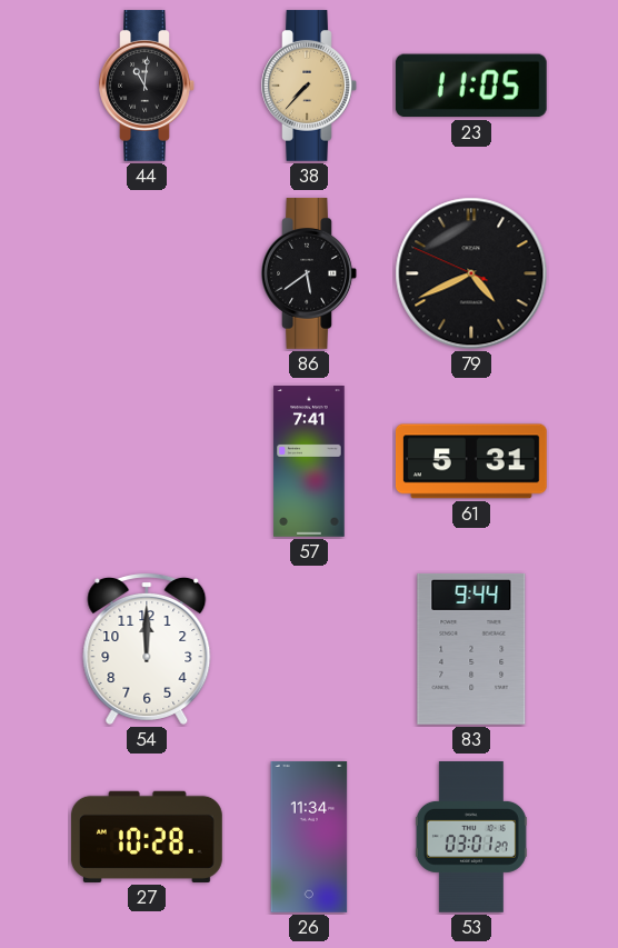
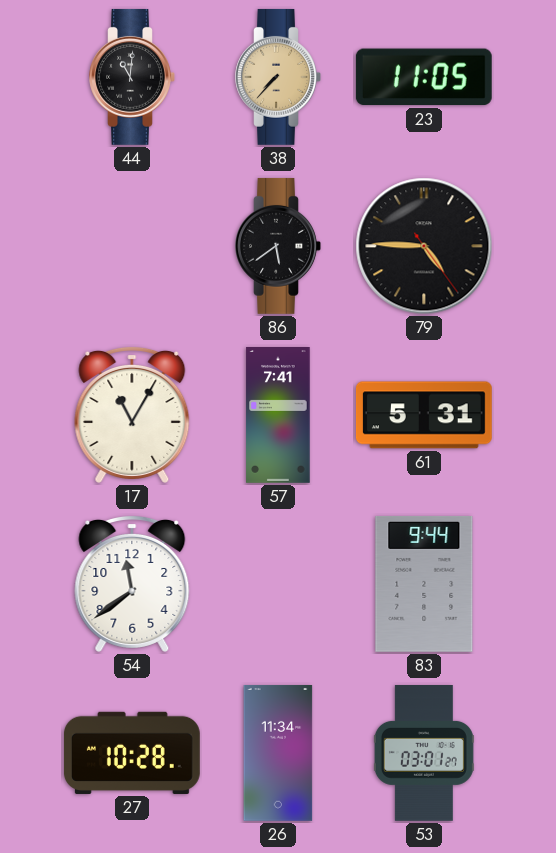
79: 4:40 -> 4:45
17: none -> 11:05
54: 12:00 -> 11:39
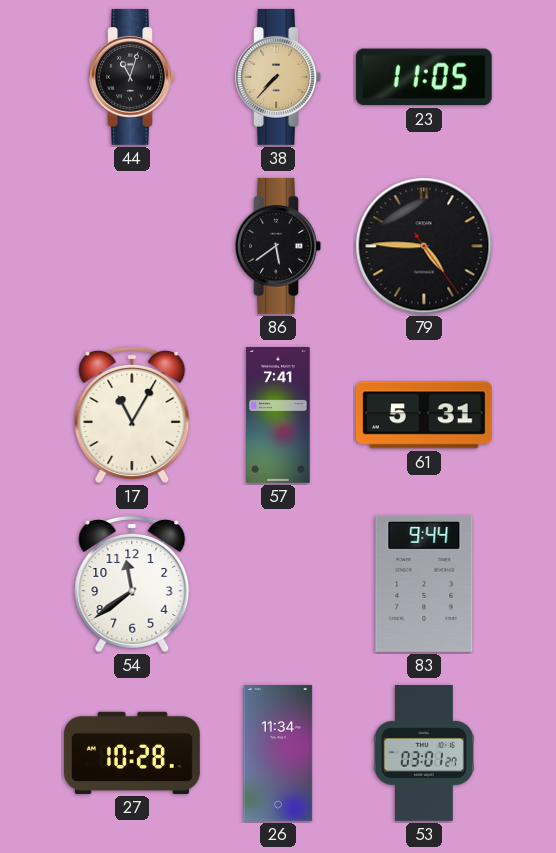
44: 11:01 -> 11:03
